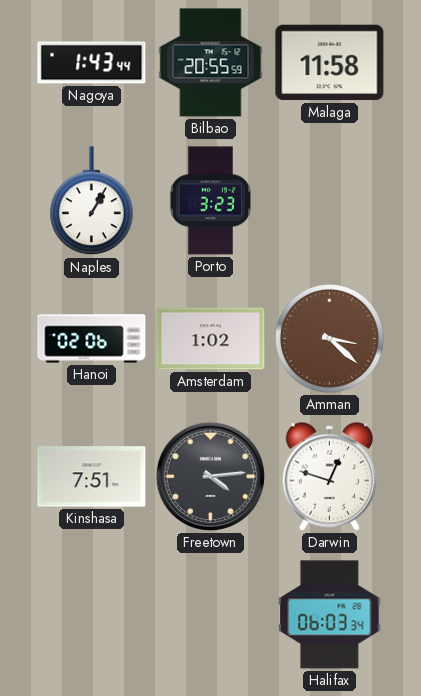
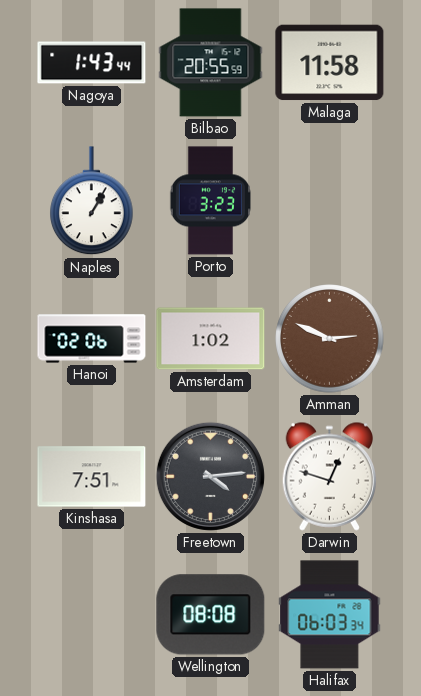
Amman: 3:22 -> 2:49
Wellington: none -> 08:08
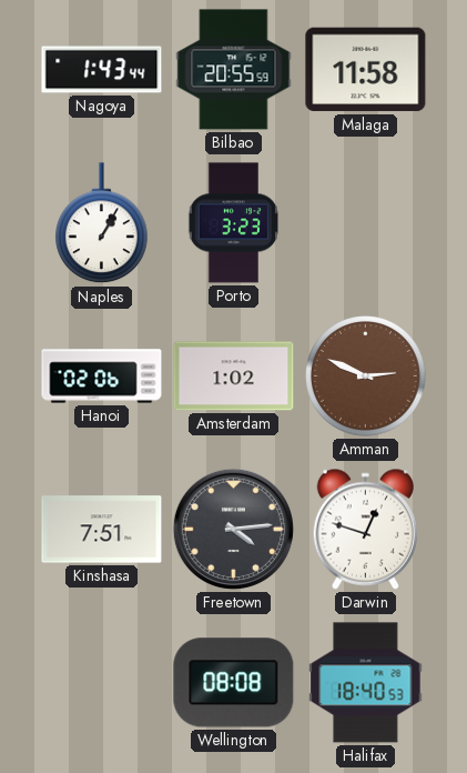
Halifax: 06:03 -> 18:40
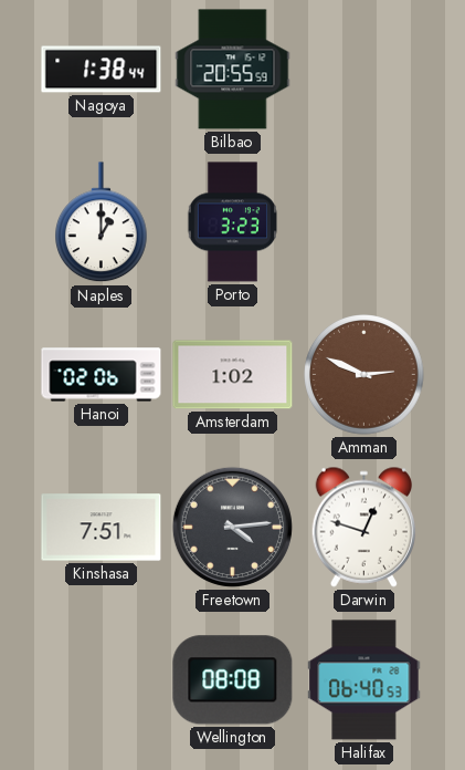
Nagoya: 1:43 -> 1:38
Malaga: 11:58 -> none
Naples: 1:05 -> 1:00
Halifax: 18:40 -> 06:40
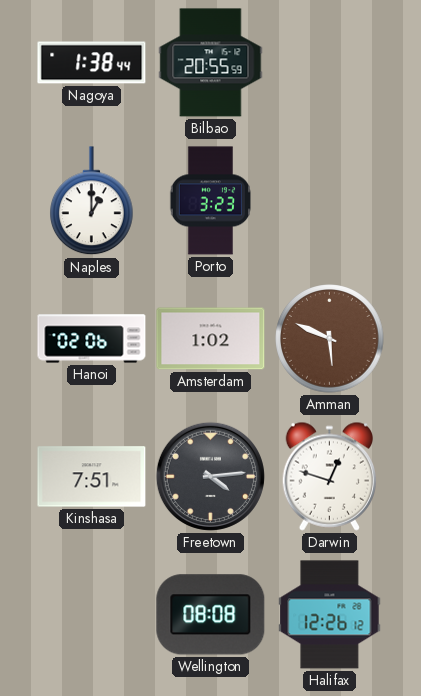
Amman: 2:49 -> 5:49
Halifax: 06:40 -> 12:26
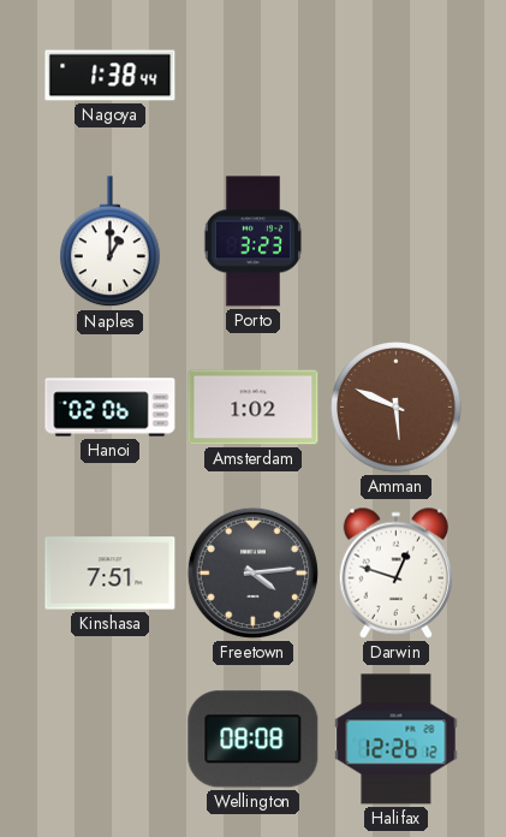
Bilbao: 20:55 -> none
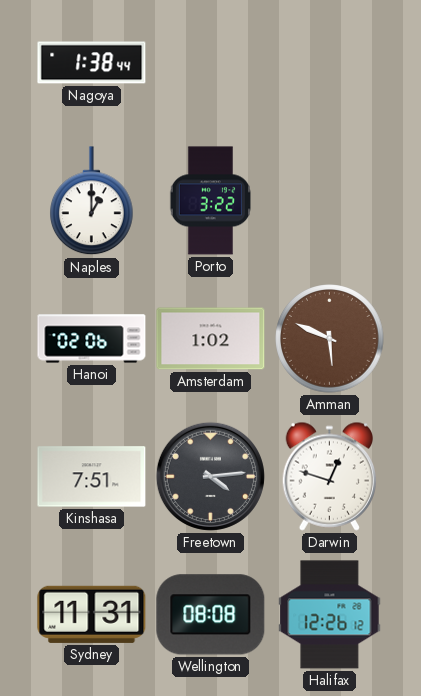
Porto: 3:23 -> 3:22
Sydney: none -> 11:31
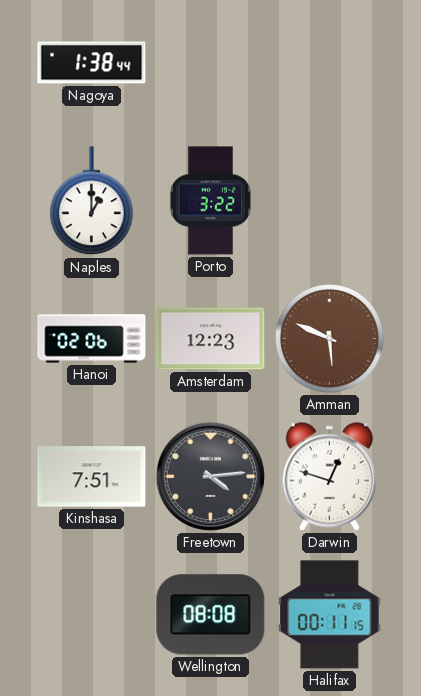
Amsterdam: 1:02 -> 12:23
Sydney: 11:31 -> none
Halifax: 12:26 -> 00:11
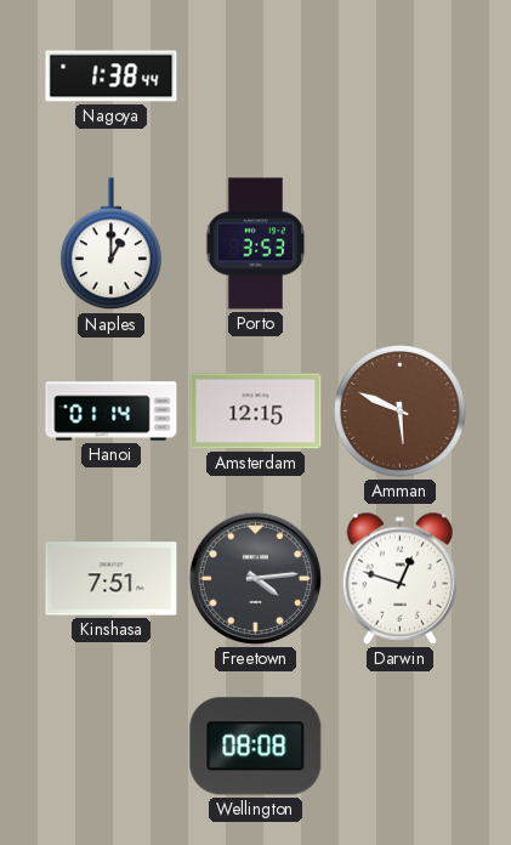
Porto: 3:22 -> 3:53
Hanoi: 02:06 -> 01:14
Amsterdam: 12:23 -> 12:15
Halifax: 00:11 -> none
